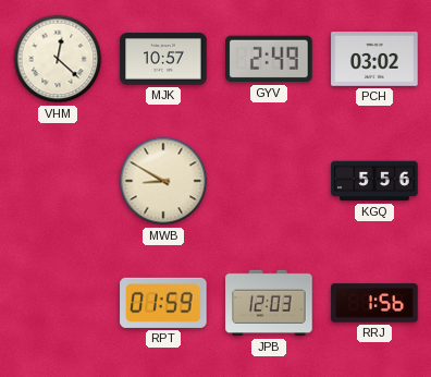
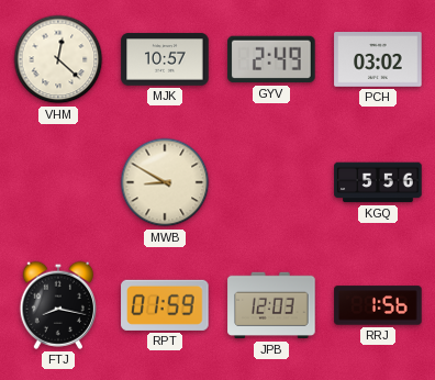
FTJ: none -> 8:17
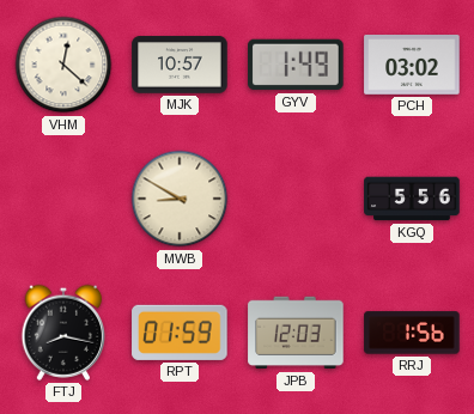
GYV: 2:49 -> 1:49
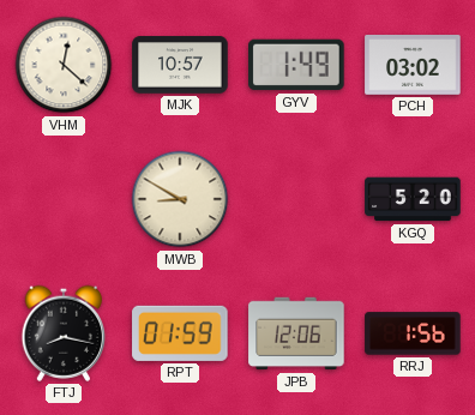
KGQ: 5:56 -> 5:20
JPB: 12:03 -> 12:06
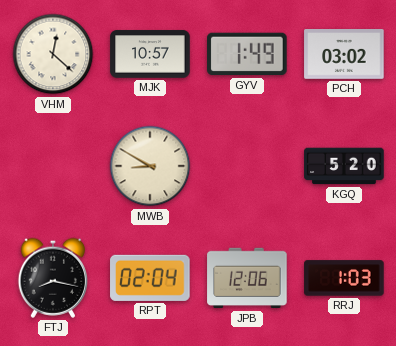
RPT: 01:59 -> 02:04
RRJ: 1:56 -> 1:03
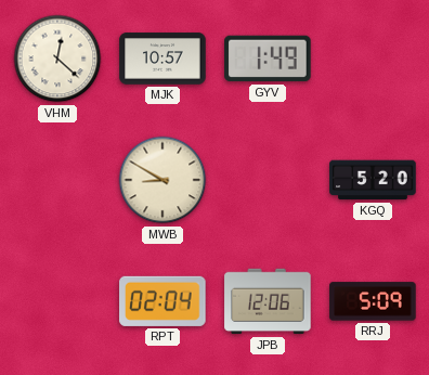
PCH: 03:02 -> none
FTJ: 8:17 -> none
RRJ: 1:03 -> 5:09
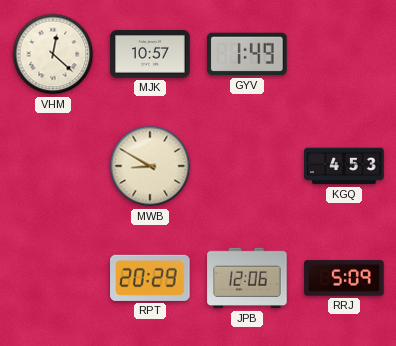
KGQ: 5:20 -> 4:53
RPT: 02:04 -> 20:29
